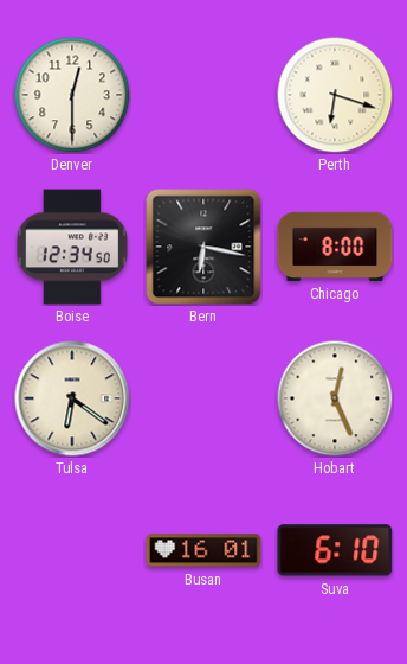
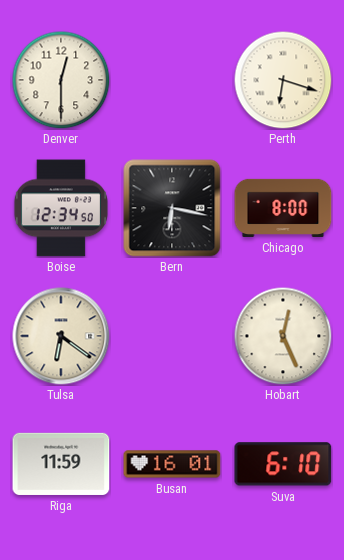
Riga: none -> 11:59
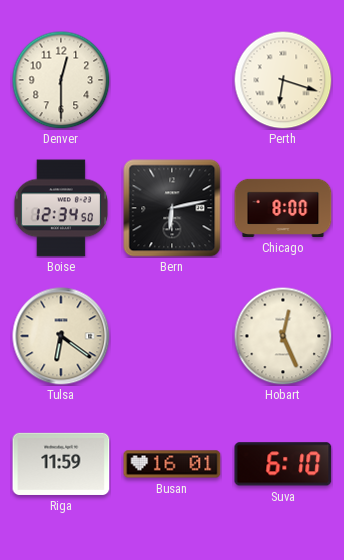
Bern: 6:17 -> 6:13
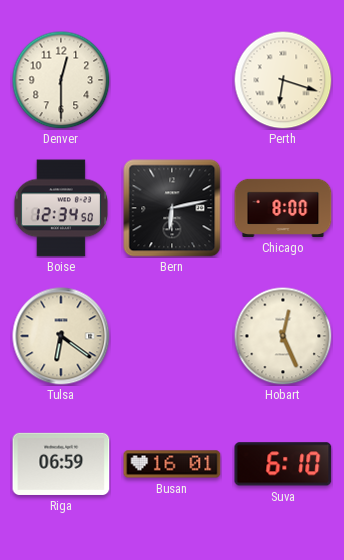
Riga: 11:59 -> 06:59
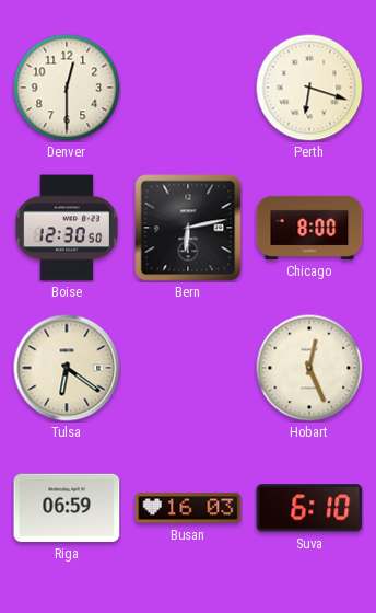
Boise: 12:34 -> 12:30
Busan: 16:01 -> 16:03
